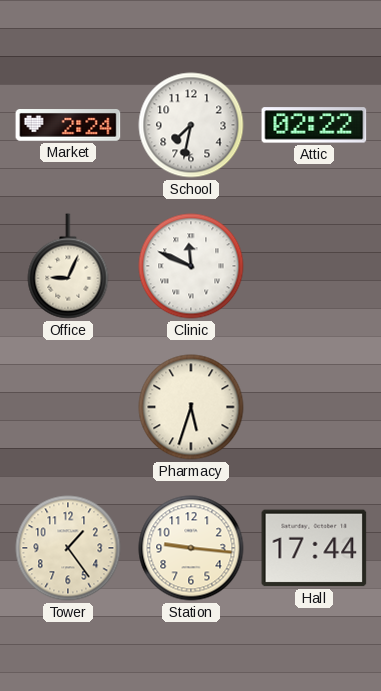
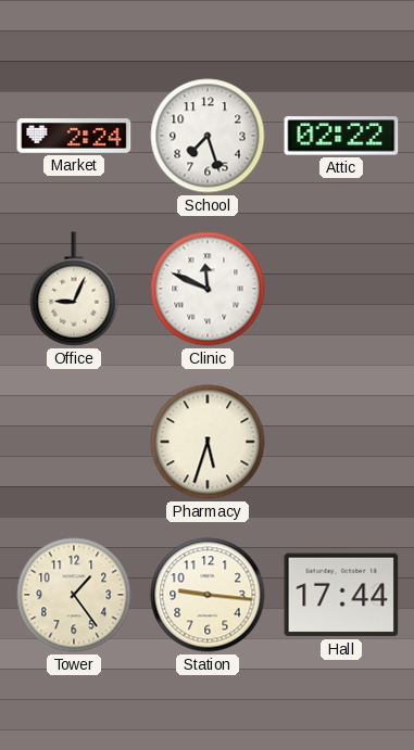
School: 7:32 -> 7:27
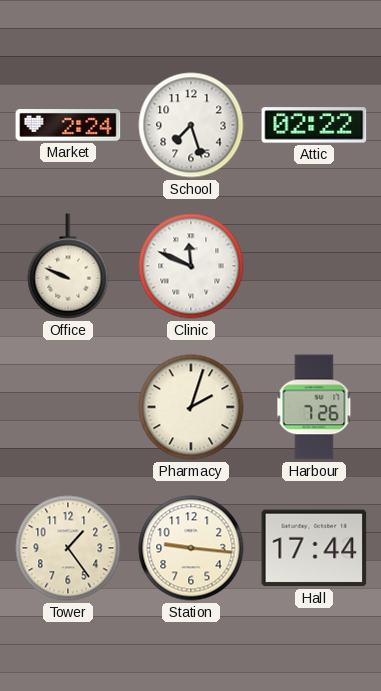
Office: 9:04 -> 9:49
Pharmacy: 5:33 -> 2:03
Harbour: none -> 7:26
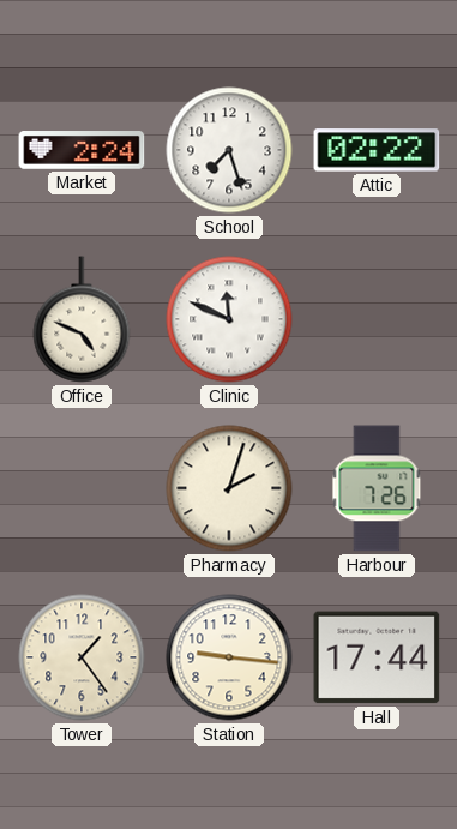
Office: 9:49 -> 4:49
